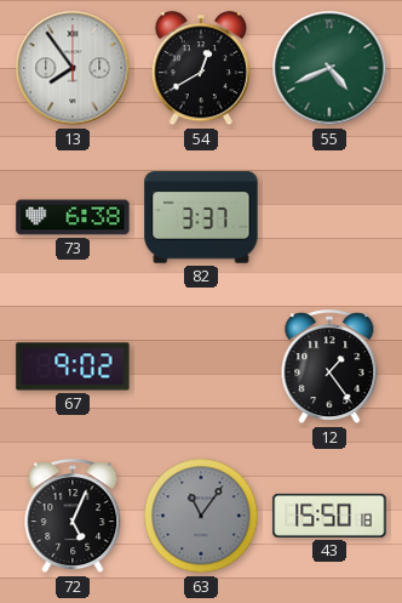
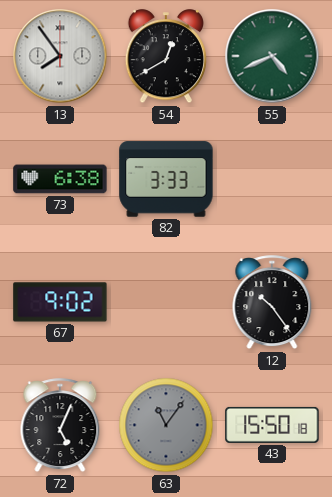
82: 3:37 -> 3:33
12: 1:24 -> 10:24
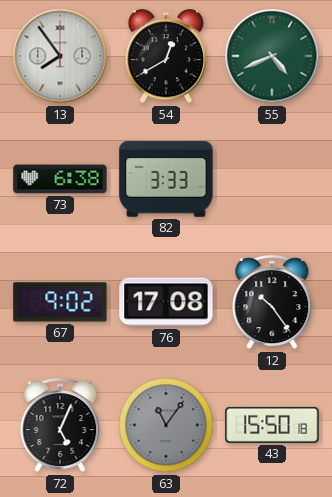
76: none -> 17:08
